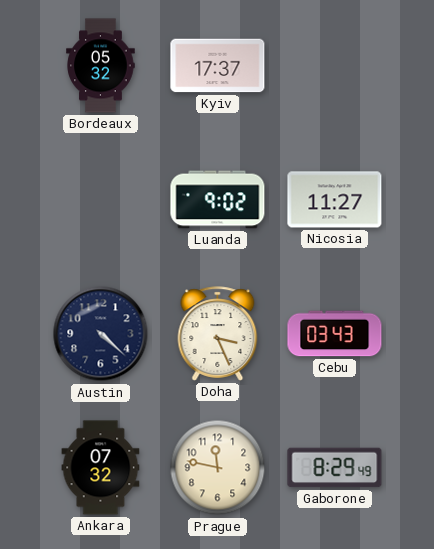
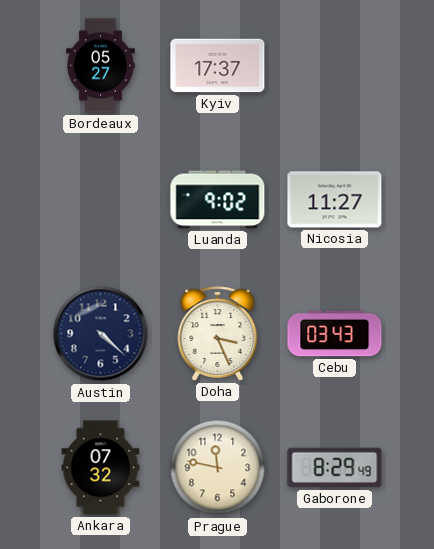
Bordeaux: 05:32 -> 05:27
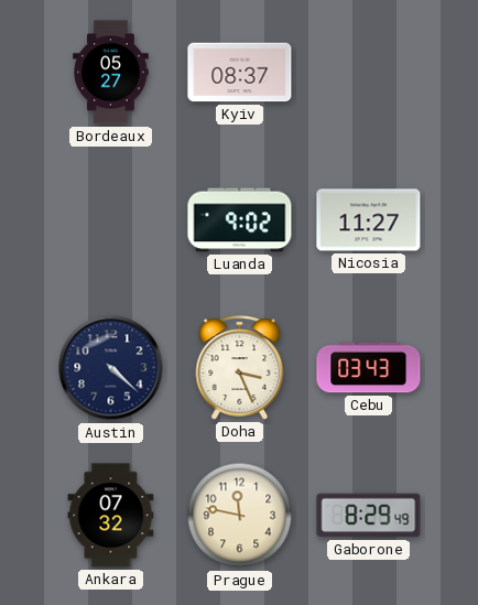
Kyiv: 17:37 -> 08:37
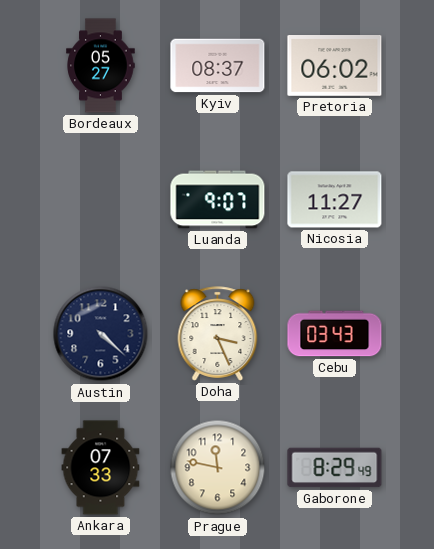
Pretoria: none -> 06:02
Luanda: 9:02 -> 9:07
Ankara: 07:32 -> 07:33
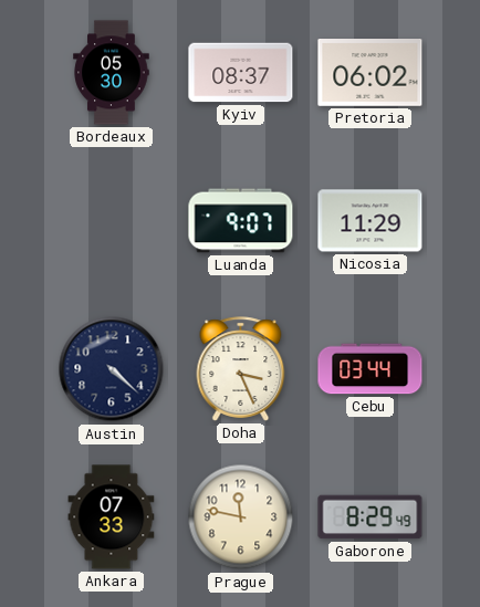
Bordeaux: 05:27 -> 05:30
Nicosia: 11:27 -> 11:29
Cebu: 03:43 -> 03:44
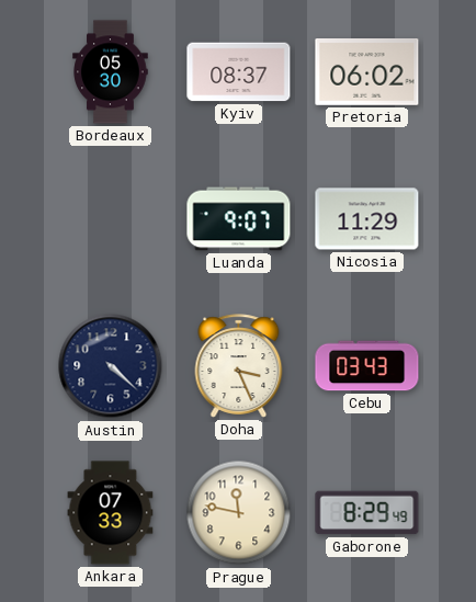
Cebu: 03:44 -> 03:43
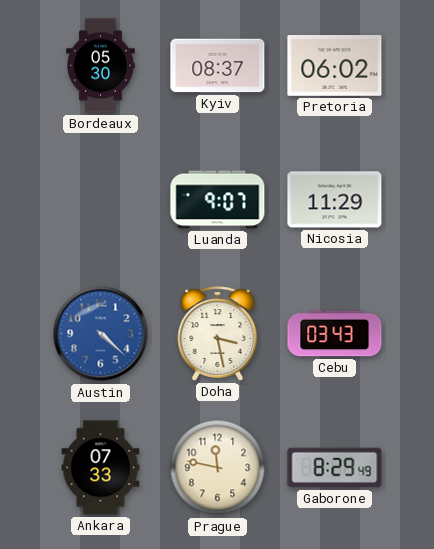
Austin dial: navy -> blue
Doha: 3:26 -> 3:28
